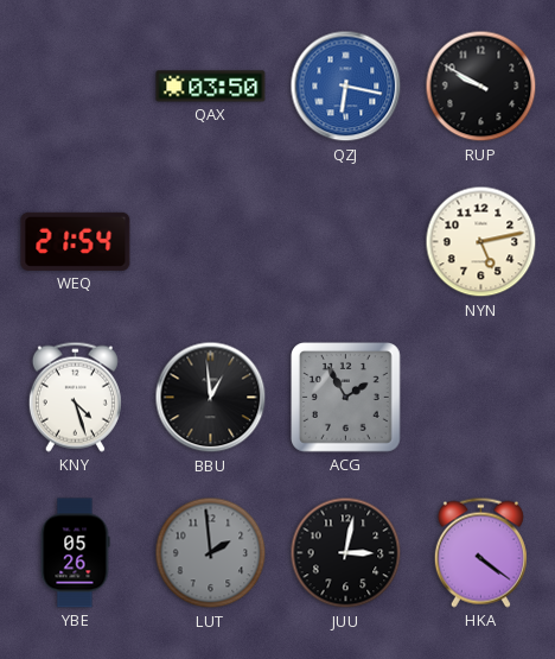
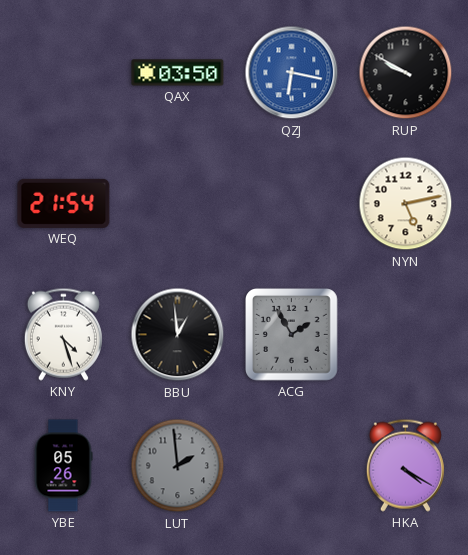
JUU: 3:02 -> none
HKA: 4:21 -> 4:20
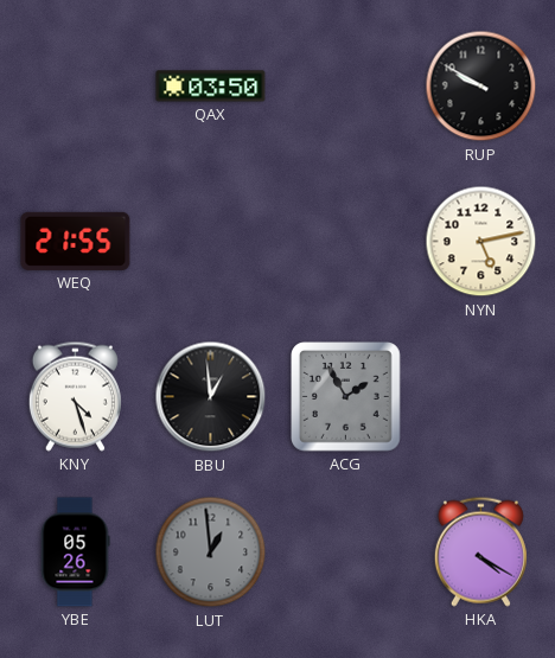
QZJ: 6:17 -> none
WEQ: 21:54 -> 21:55
LUT: 1:59 -> 12:59
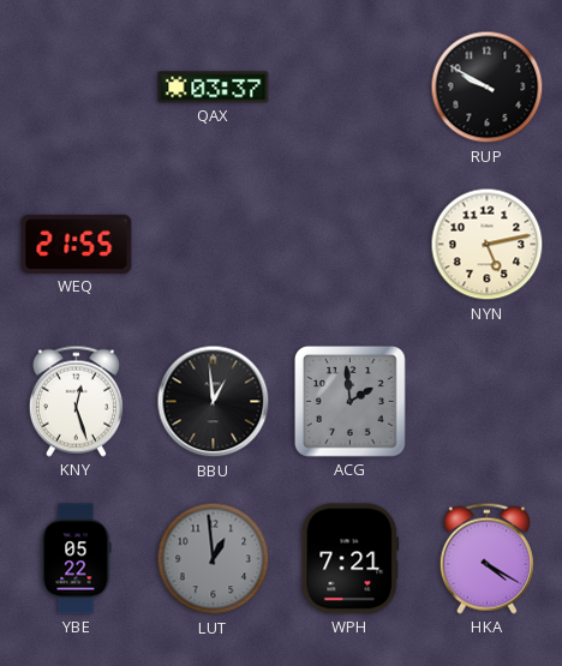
QAX: 03:50 -> 03:37
KNY: 4:27 -> 12:27
ACG: 1:55 -> 1:59
YBE: 05:26 -> 05:22
WPH: none -> 7:21
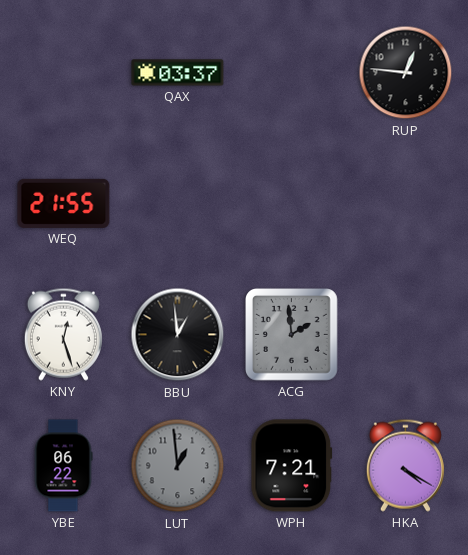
RUP: 9:50 -> 12:46
NYN: 5:13 -> none
YBE: 05:22 -> 06:22
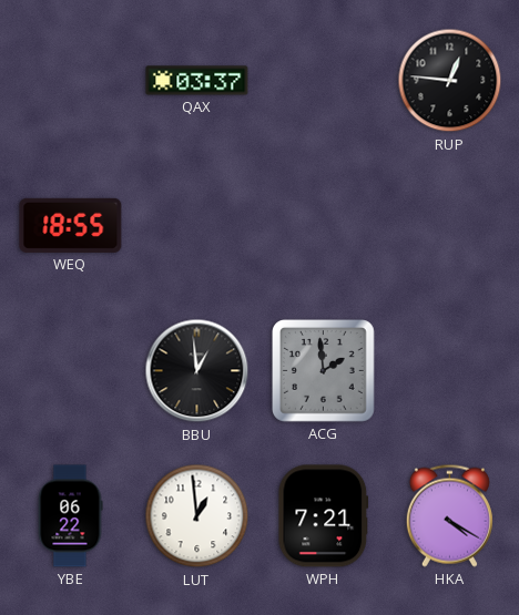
WEQ: 21:55 -> 18:55
KNY: 12:27 -> none
LUT dial: grey -> white
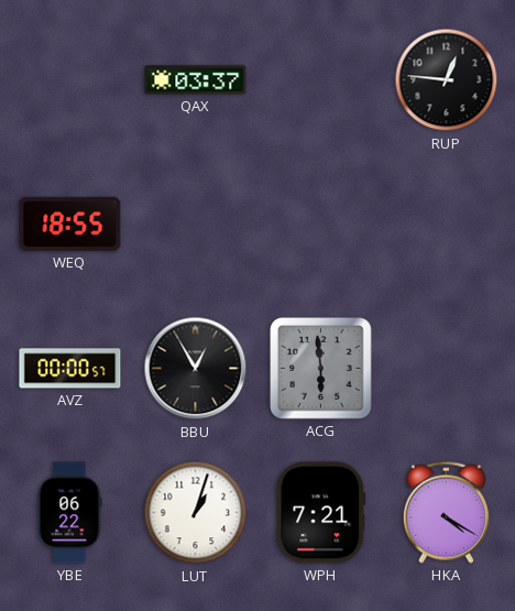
AVZ: none -> 00:00
BBU: 12:59 -> 12:55
ACG: 1:59 -> 5:59
LUT: 12:59 -> 1:03
